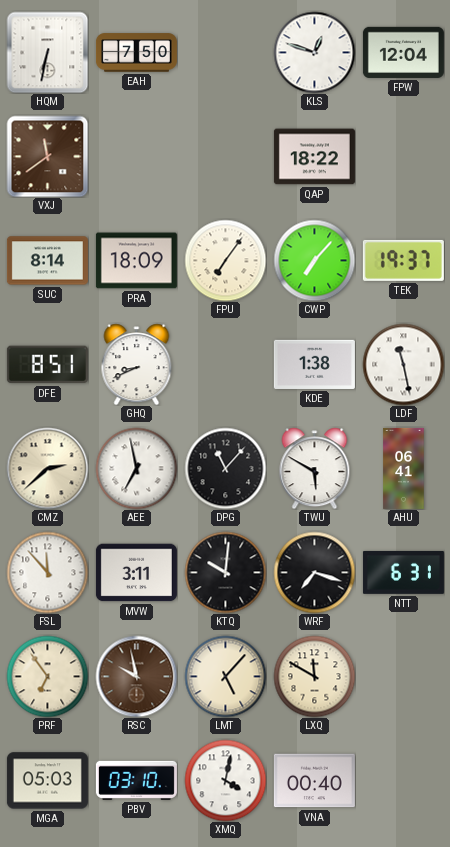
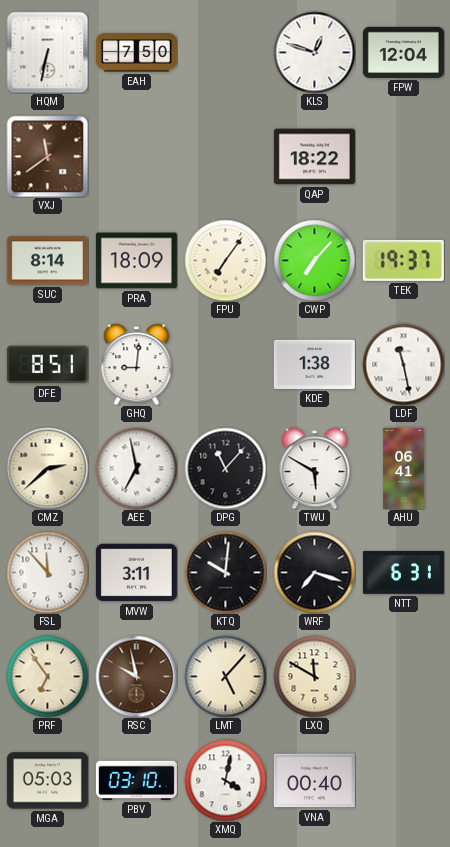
GHQ: 8:41 -> 9:01
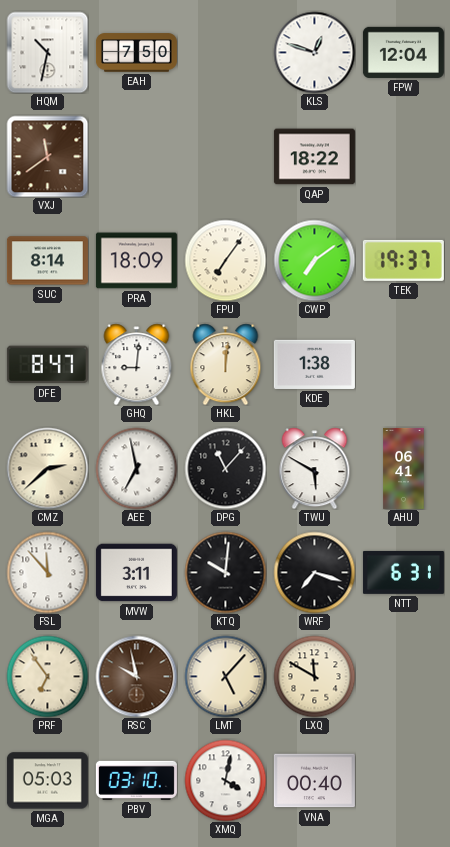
HQM: 6:32 -> 10:32
CWP: 7:07 -> 7:09
DFE: 8:51 -> 8:47
HKL: none -> 12:01
LDF: 11:28 -> none
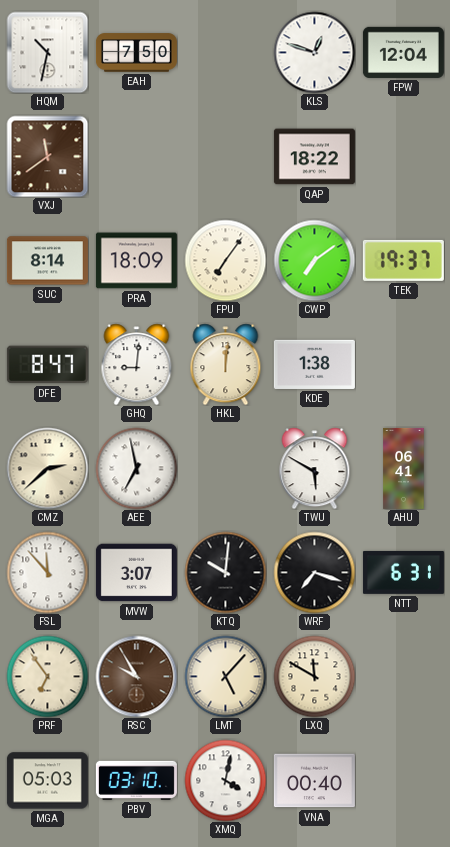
DPG: 11:07 -> none
MVW: 3:11 -> 3:07
RSC: 9:58 -> 9:55
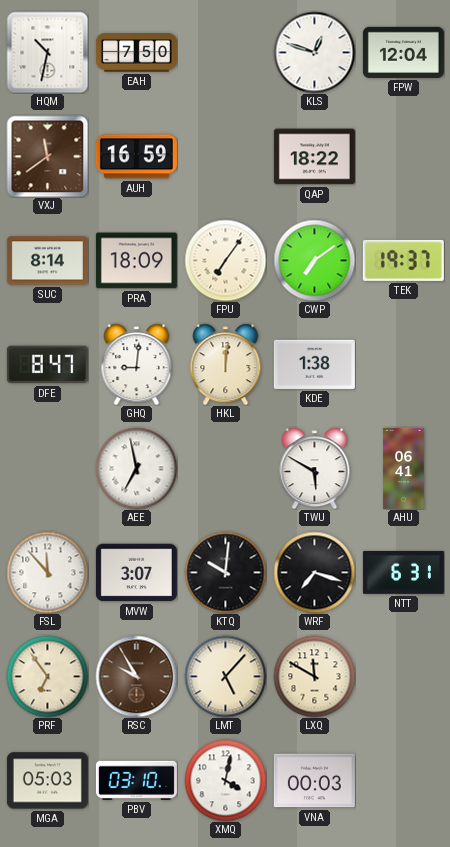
AUH: none -> 16:59
CMZ: 2:38 -> none
VNA: 00:40 -> 00:03
